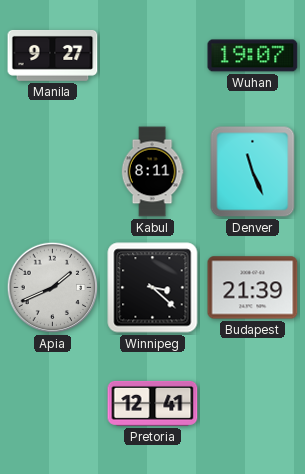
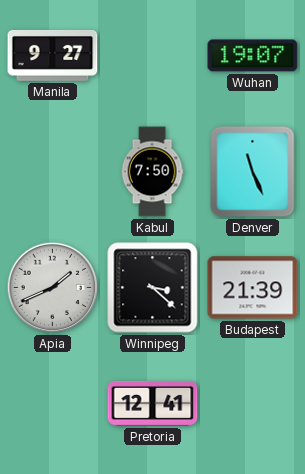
Kabul: 8:11 -> 7:50
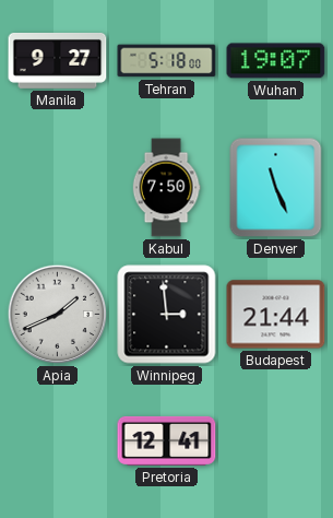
Tehran: none -> 5:18
Winnipeg: 3:22 -> 2:59
Budapest: 21:39 -> 21:44
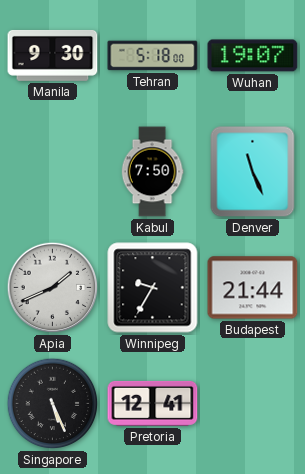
Manila: 9:27 -> 9:30
Winnipeg: 2:59 -> 9:35
Singapore: none -> 5:26
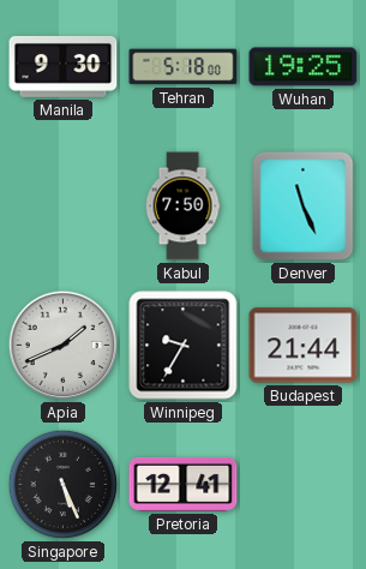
Wuhan: 19:07 -> 19:25
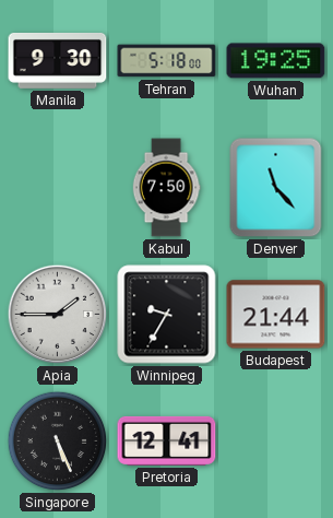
Denver: 11:26 -> 11:23
Apia: 1:41 -> 1:45
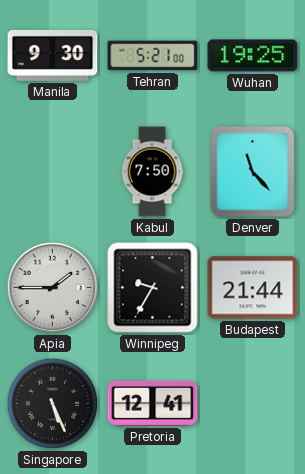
Tehran: 5:18 -> 5:21
